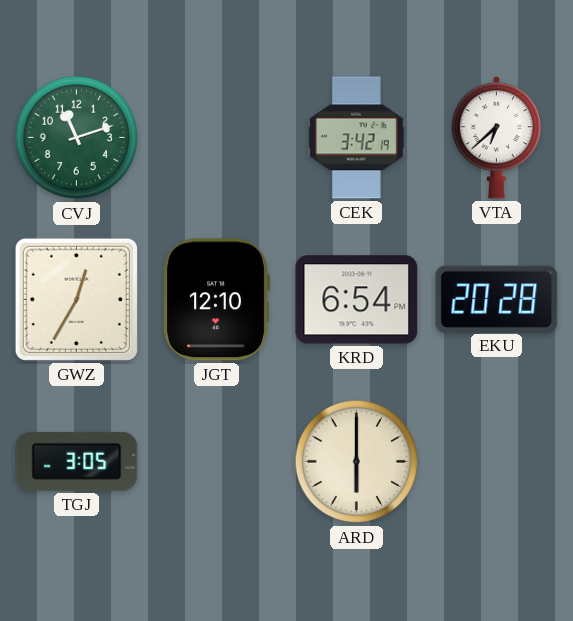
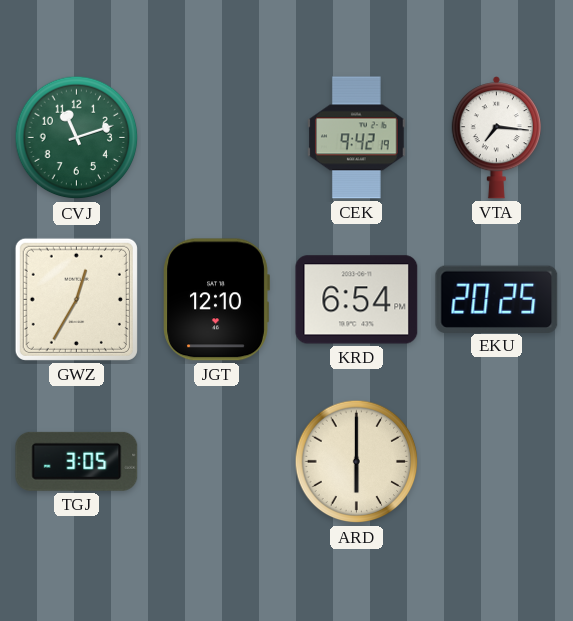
CEK: 3:42 -> 9:42
VTA: 6:38 -> 7:16
EKU: 20:28 -> 20:25
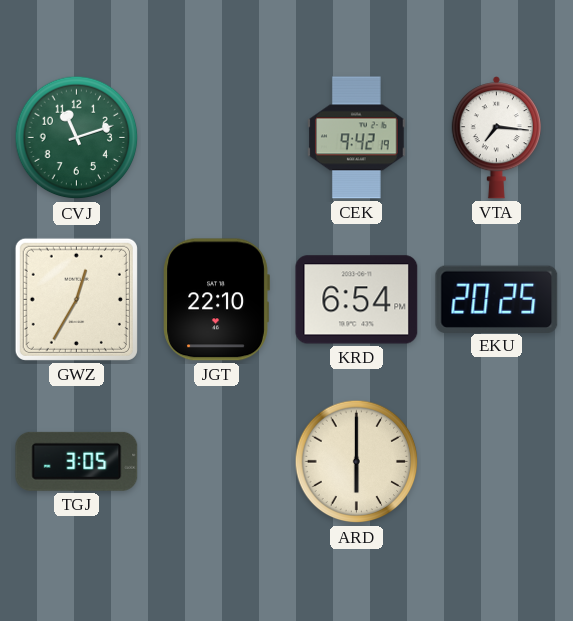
JGT: 12:10 -> 22:10
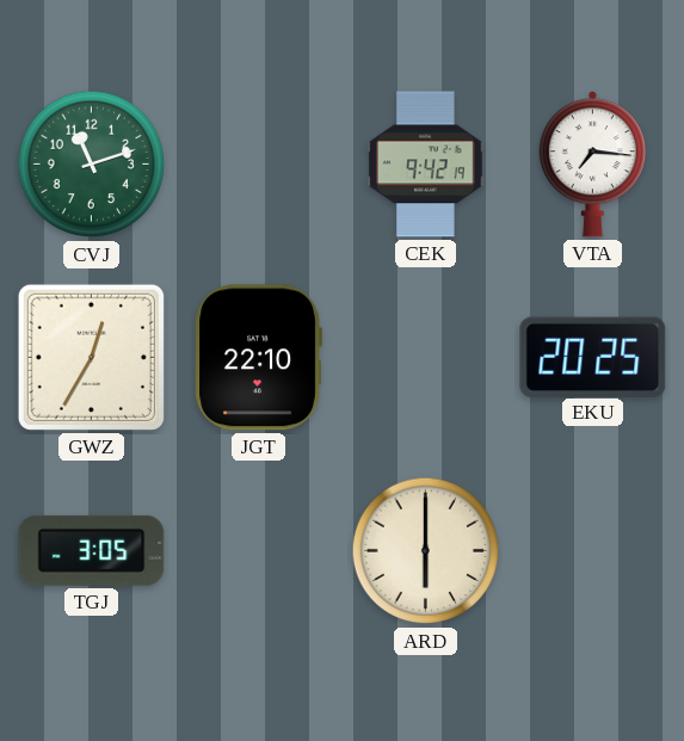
KRD: 6:54 -> none
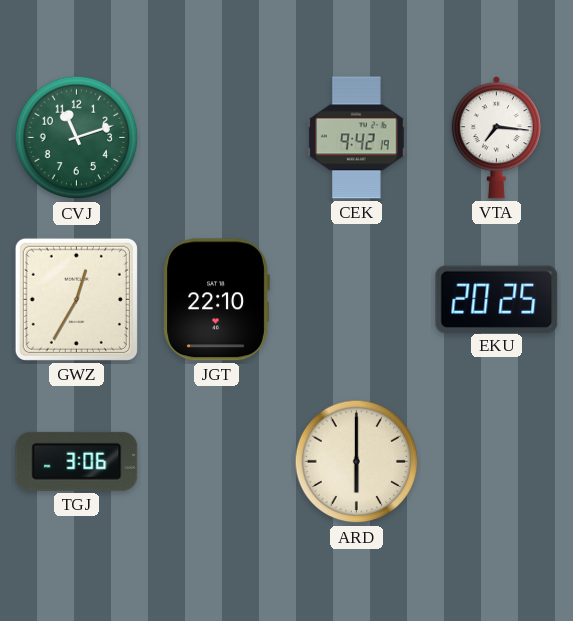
TGJ: 3:05 -> 3:06
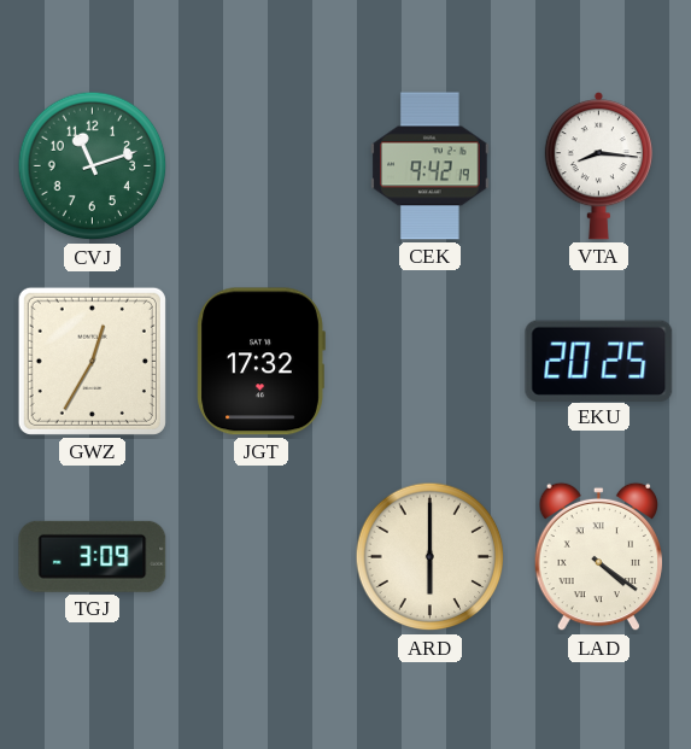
VTA: 7:16 -> 8:16
JGT: 22:10 -> 17:32
TGJ: 3:06 -> 3:09
LAD: none -> 4:21
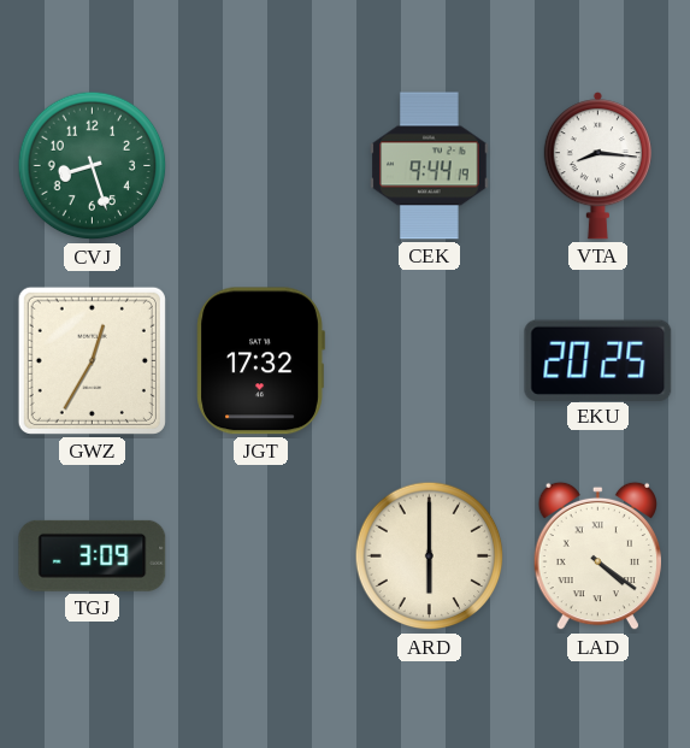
CVJ: 11:12 -> 8:27
CEK: 9:42 -> 9:44
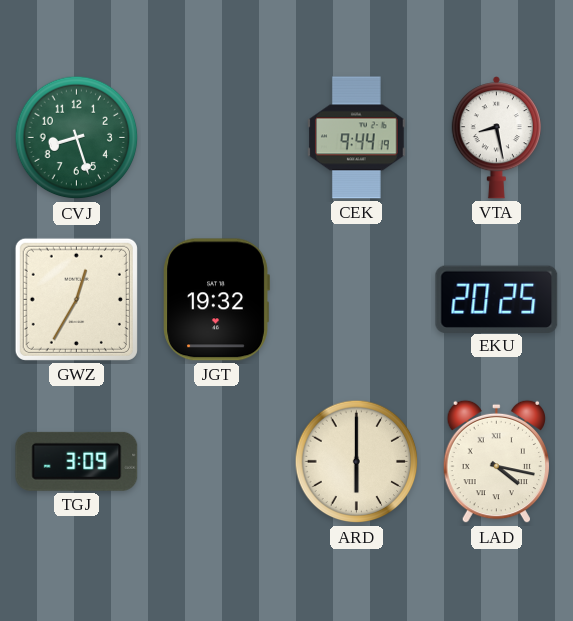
VTA: 8:16 -> 8:28
JGT: 17:32 -> 19:32
LAD: 4:21 -> 4:17
